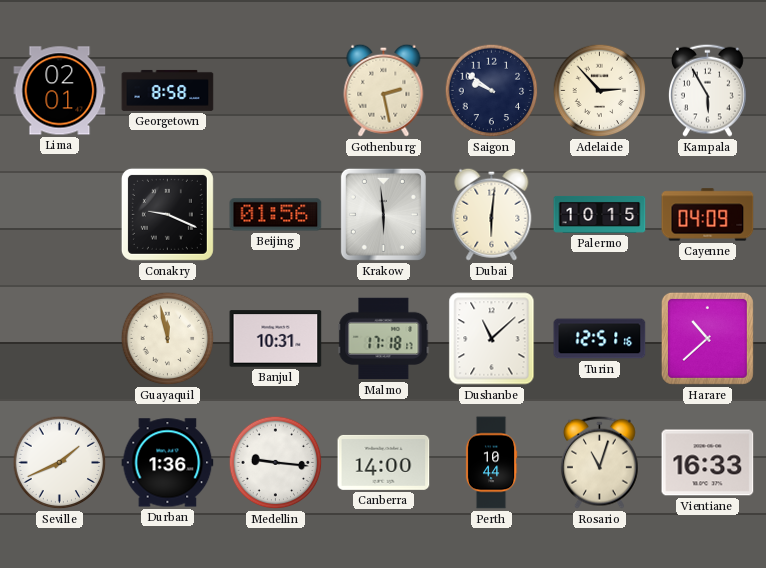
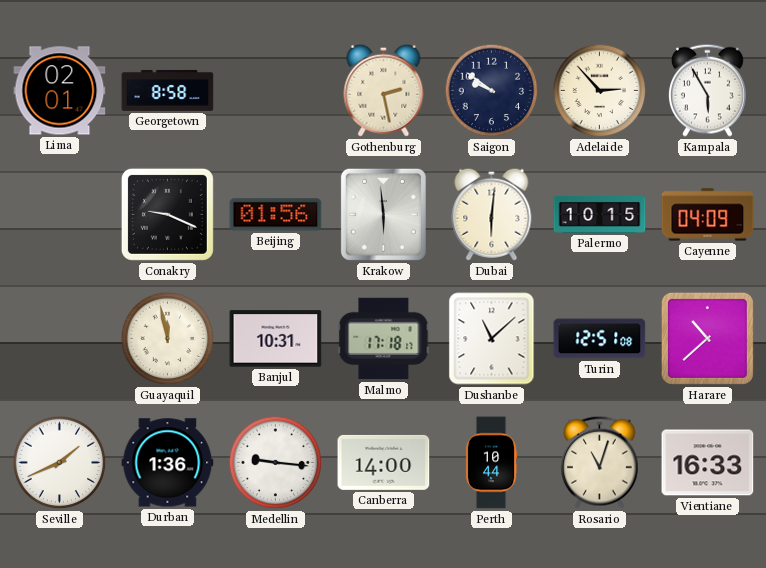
Turin: 12:51:16 -> 12:51:08
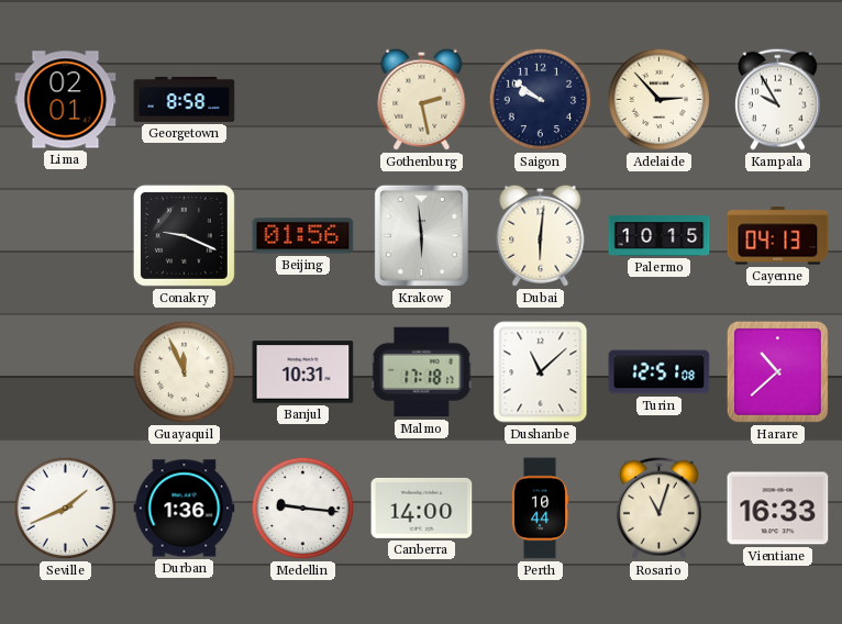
Kampala: 5:55 -> 9:55
Cayenne: 04:09 -> 04:13
Guayaquil: 11:58 -> 11:56
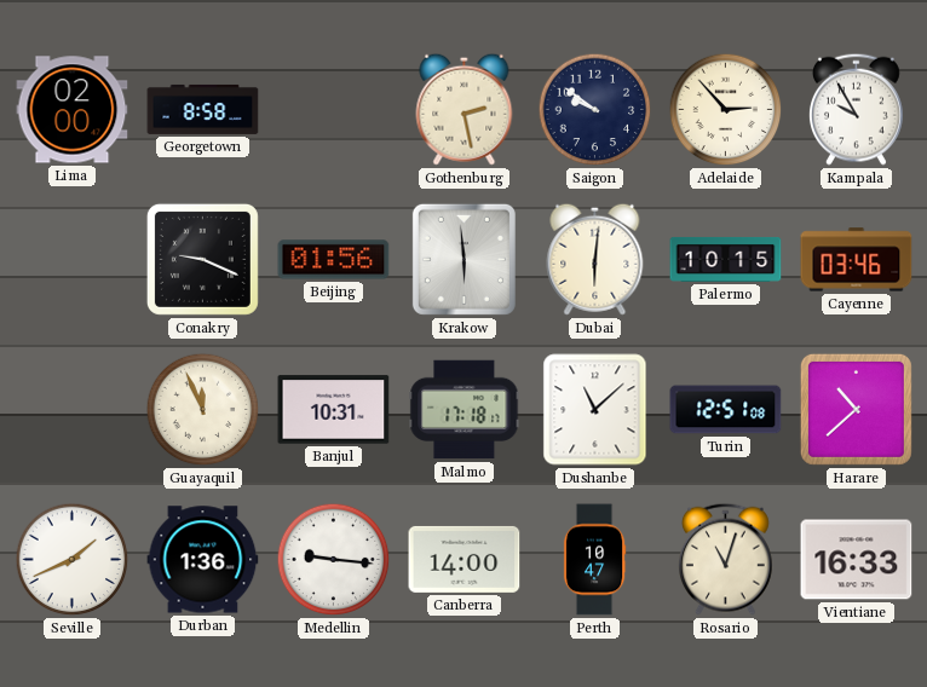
Lima: 02:01 -> 02:00
Cayenne: 04:13 -> 03:46
Perth: 10:44 -> 10:47
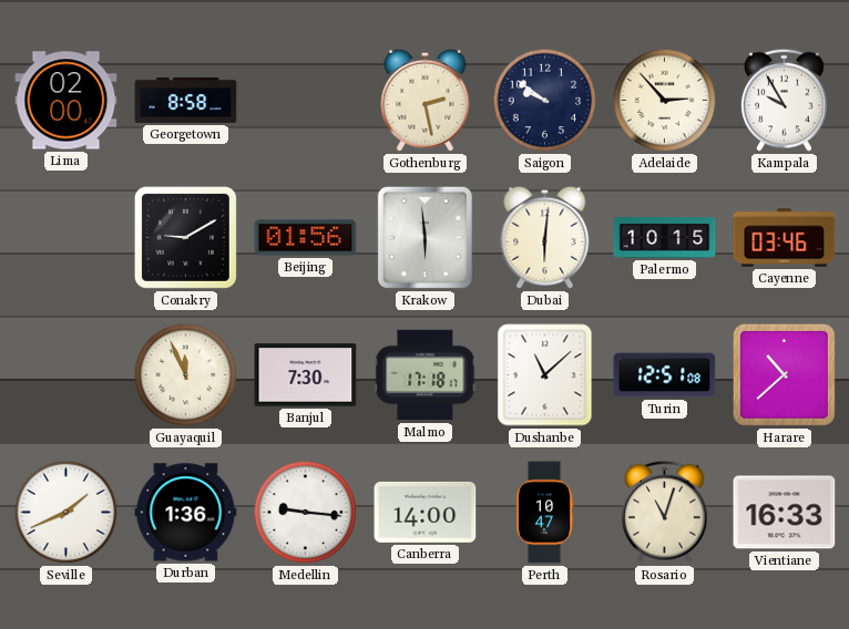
Conakry: 9:19 -> 9:10
Banjul: 10:31 -> 7:30
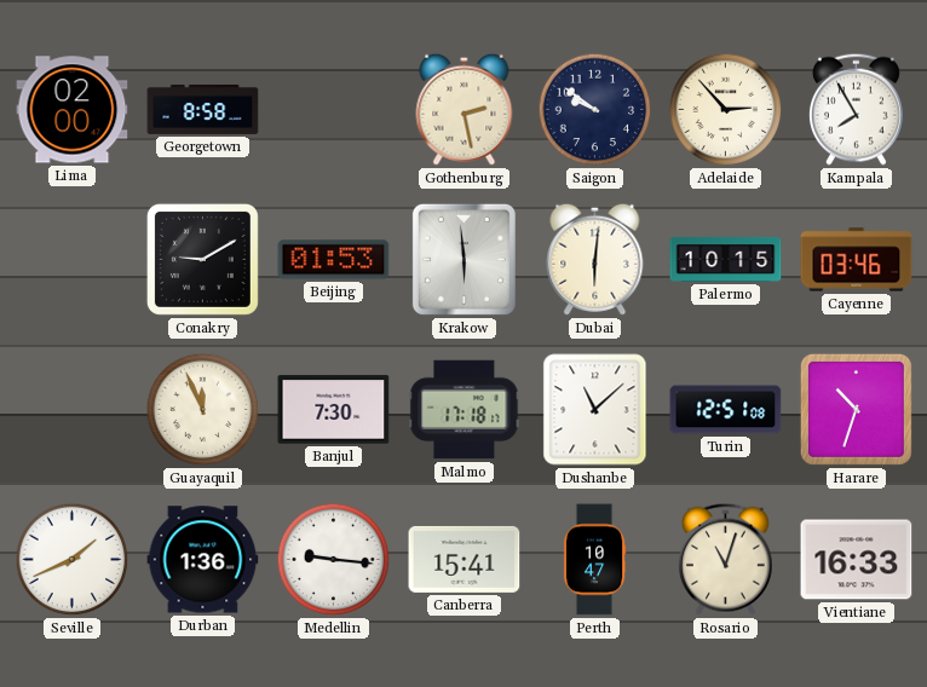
Kampala: 9:55 -> 7:55
Beijing: 01:56 -> 01:53
Harare: 10:38 -> 10:33
Canberra: 14:00 -> 15:41
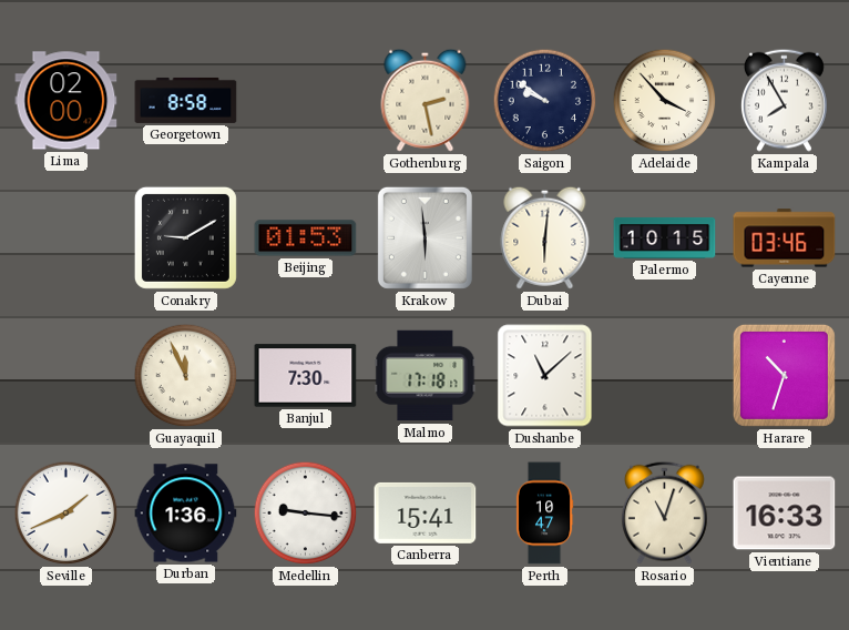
Adelaide: 2:53 -> 3:53
Turin: 12:51 -> none
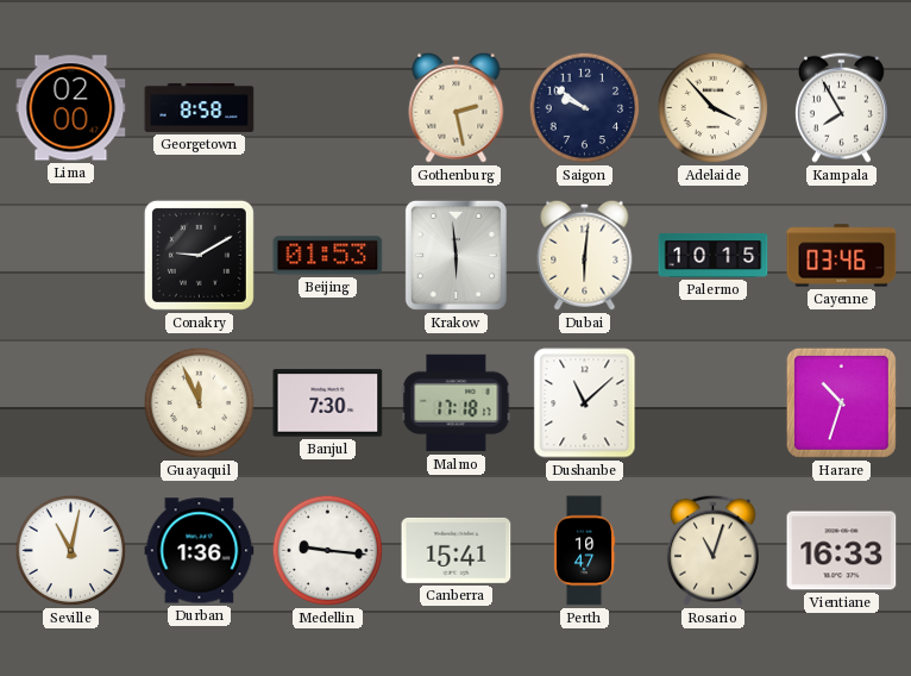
Seville: 1:41 -> 11:02
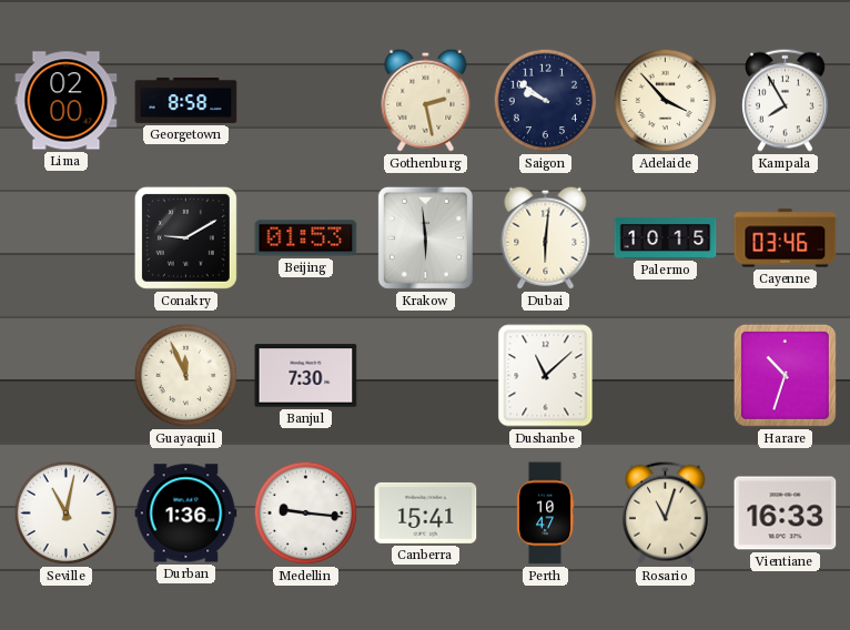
Malmo: 17:18 -> none
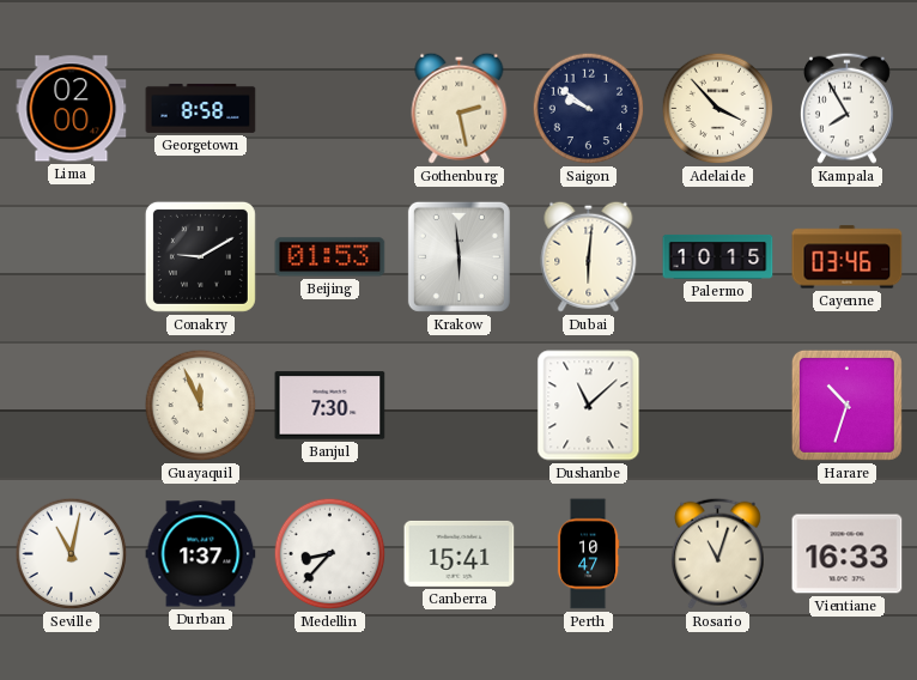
Durban: 1:36 -> 1:37
Medellin: 9:16 -> 8:37
